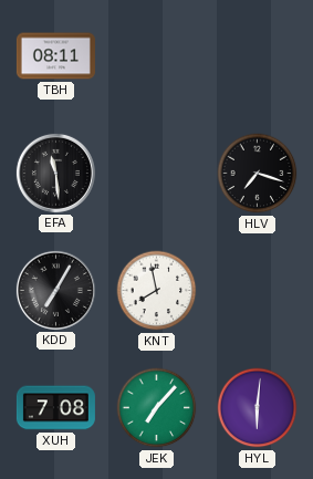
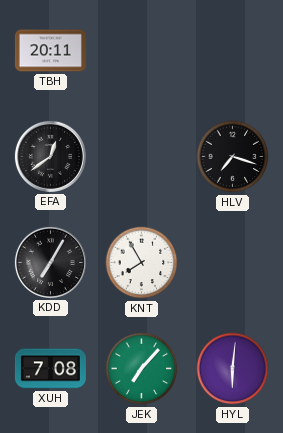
TBH: 08:11 -> 20:11
EFA: 11:29 -> 12:39
KNT: 7:58 -> 7:55
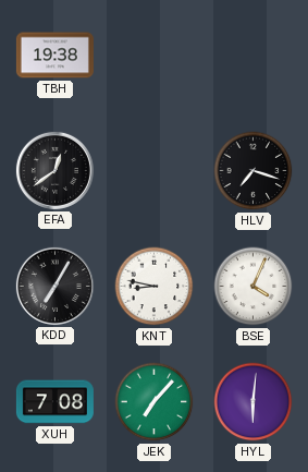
TBH: 20:11 -> 19:38
KNT: 7:55 -> 8:47
BSE: none -> 4:04
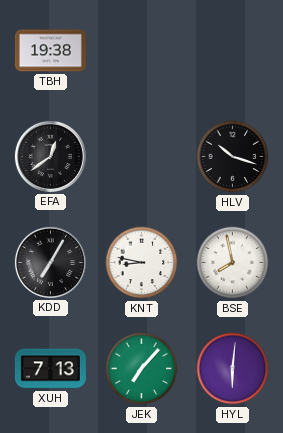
HLV: 7:18 -> 10:18
BSE: 4:04 -> 7:58
XUH: 7:08 -> 7:13
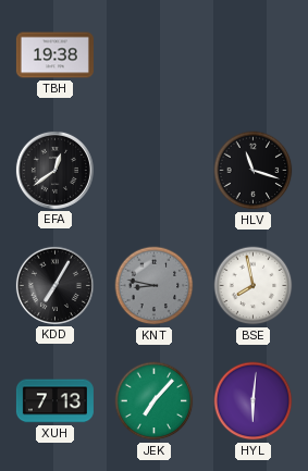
HLV: 10:18 -> 11:18
KNT dial: white -> grey
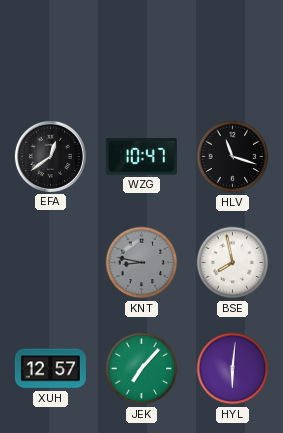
TBH: 19:38 -> none
WZG: none -> 10:47
KDD: 7:05 -> none
XUH: 7:13 -> 12:57
